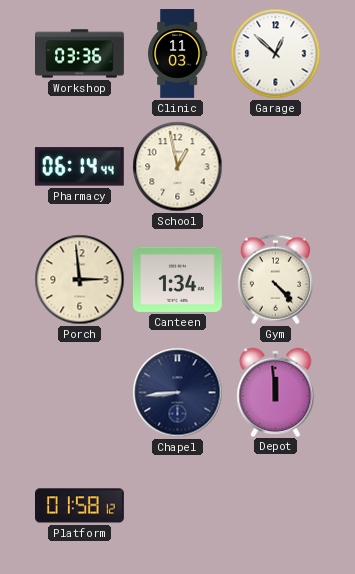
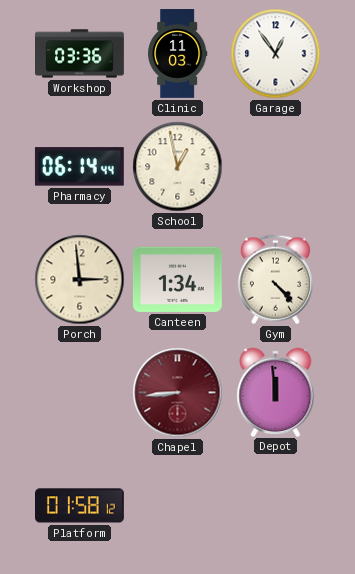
Garage: 12:52 -> 12:54
Chapel dial: navy -> burgundy
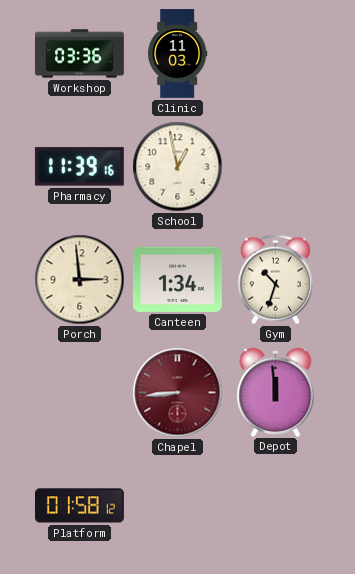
Garage: 12:54 -> none
Pharmacy: 06:14 -> 11:39
Gym: 4:23 -> 10:33
